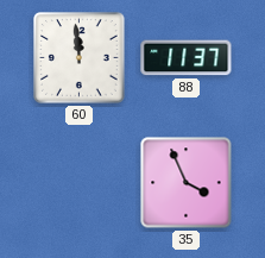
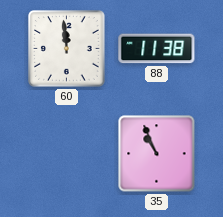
88: 11:37 -> 11:38
35: 3:56 -> 10:56
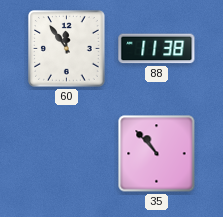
60: 11:59 -> 11:54
35: 10:56 -> 10:53
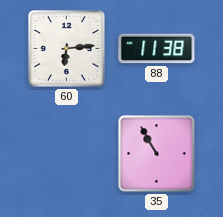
60: 11:54 -> 6:14
35: 10:53 -> 10:55
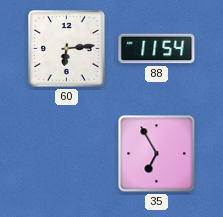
88: 11:38 -> 11:54
35: 10:55 -> 6:55
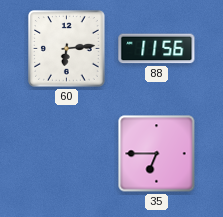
88: 11:54 -> 11:56
35: 6:55 -> 6:45
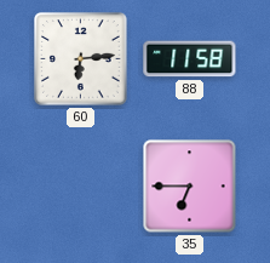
88: 11:56 -> 11:58
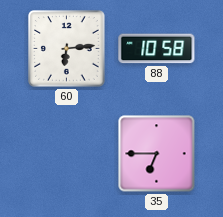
88: 11:58 -> 10:58
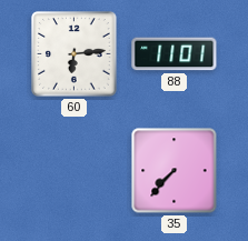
88: 10:58 -> 11:01
35: 6:45 -> 7:37
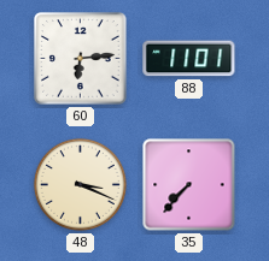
48: none -> 3:19
